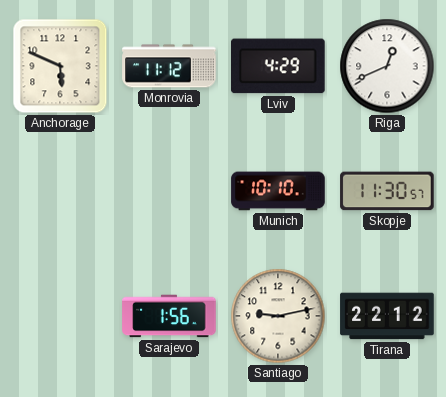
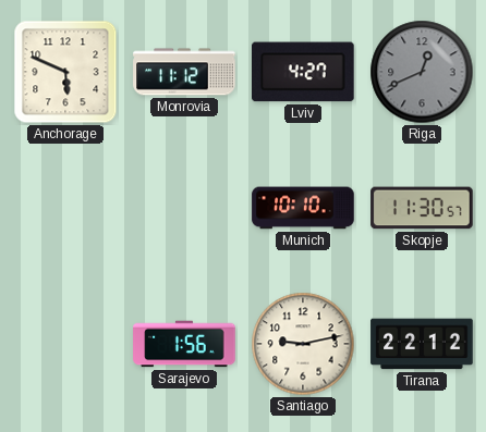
Lviv: 4:29 -> 4:27
Riga dial: white -> grey
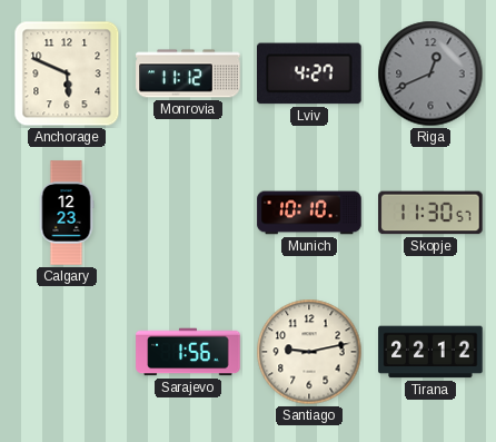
Calgary: none -> 12:23
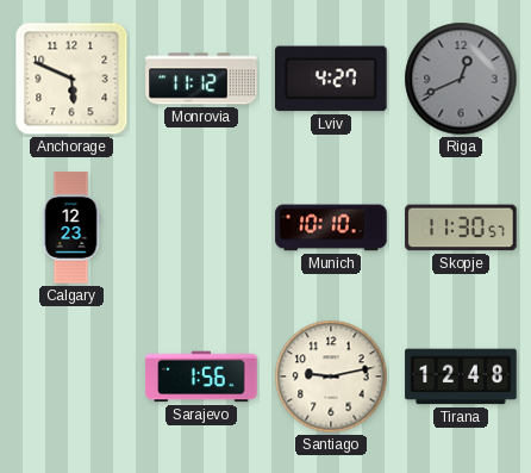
Tirana: 22:12 -> 12:48
